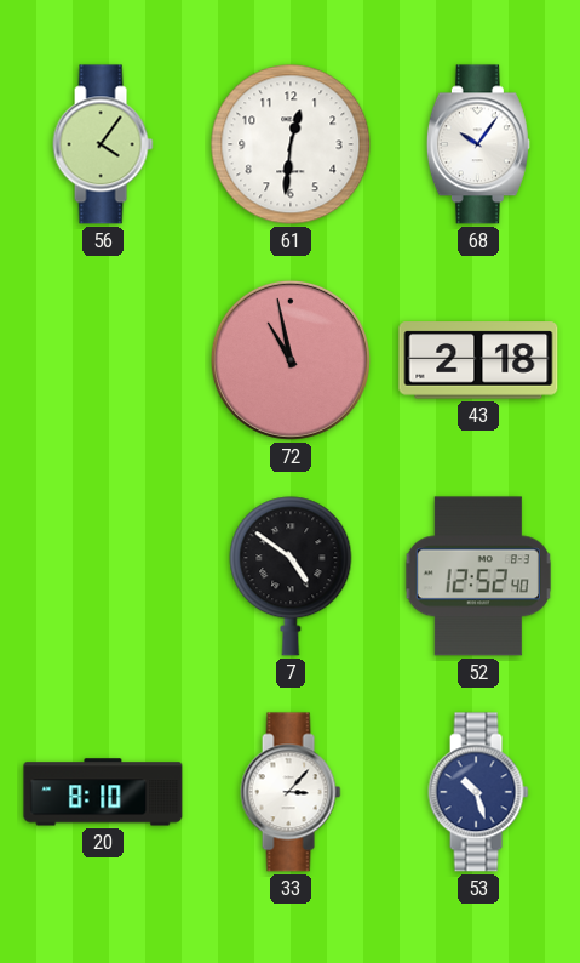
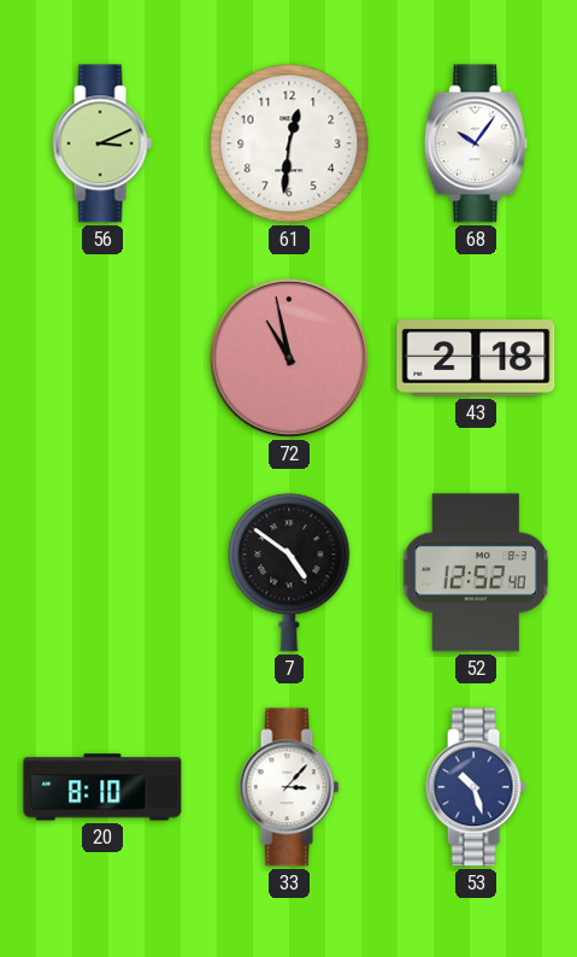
56: 4:06 -> 3:11
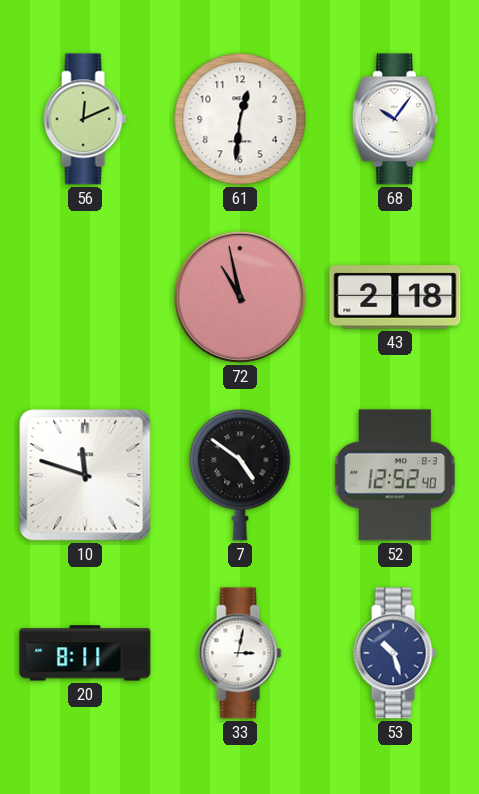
56: 3:11 -> 12:11
10: none -> 11:48
20: 8:10 -> 8:11
33: 3:07 -> 3:02
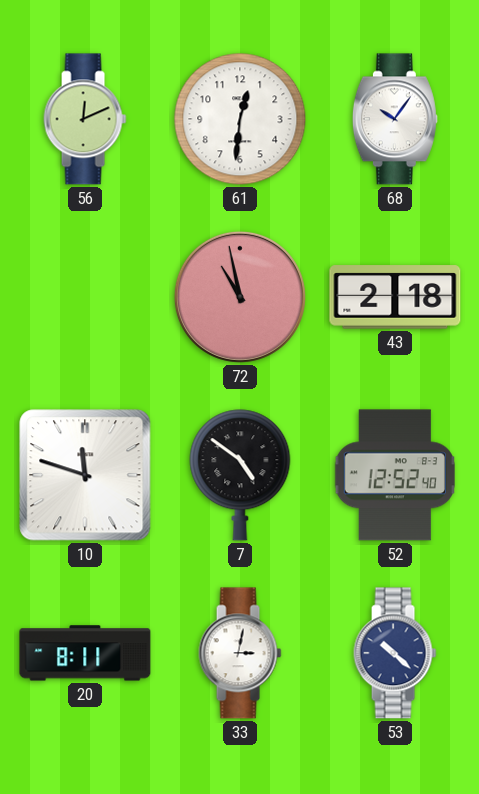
53: 10:27 -> 10:22
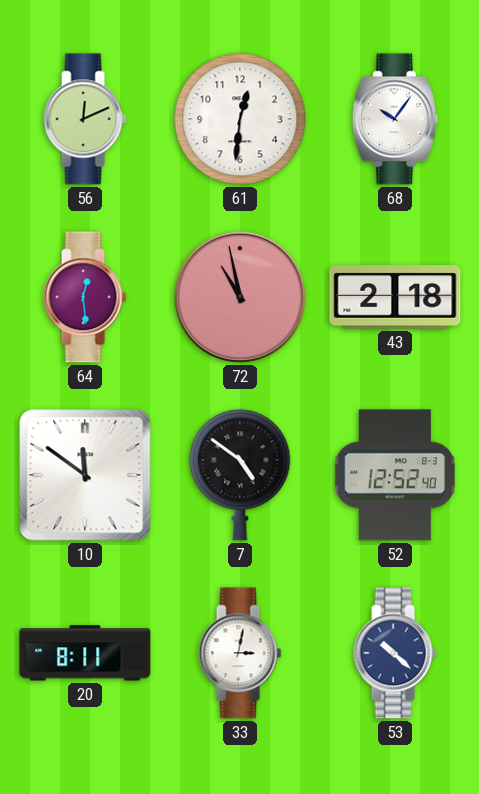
64: none -> 12:29
10: 11:48 -> 11:51
